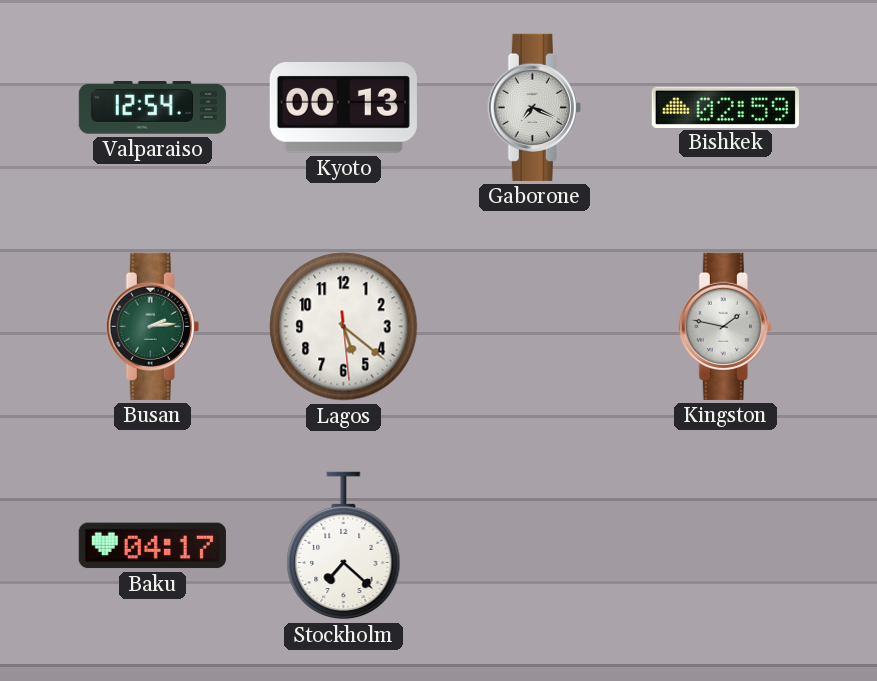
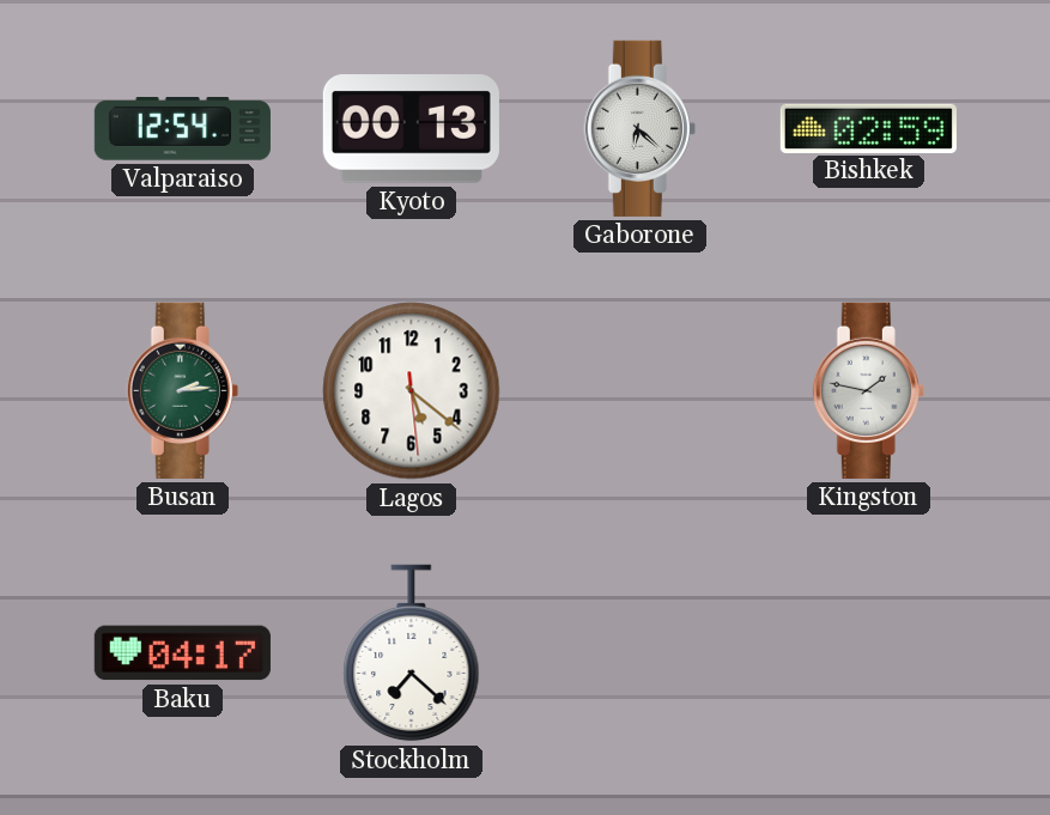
Gaborone: 7:19 -> 6:22
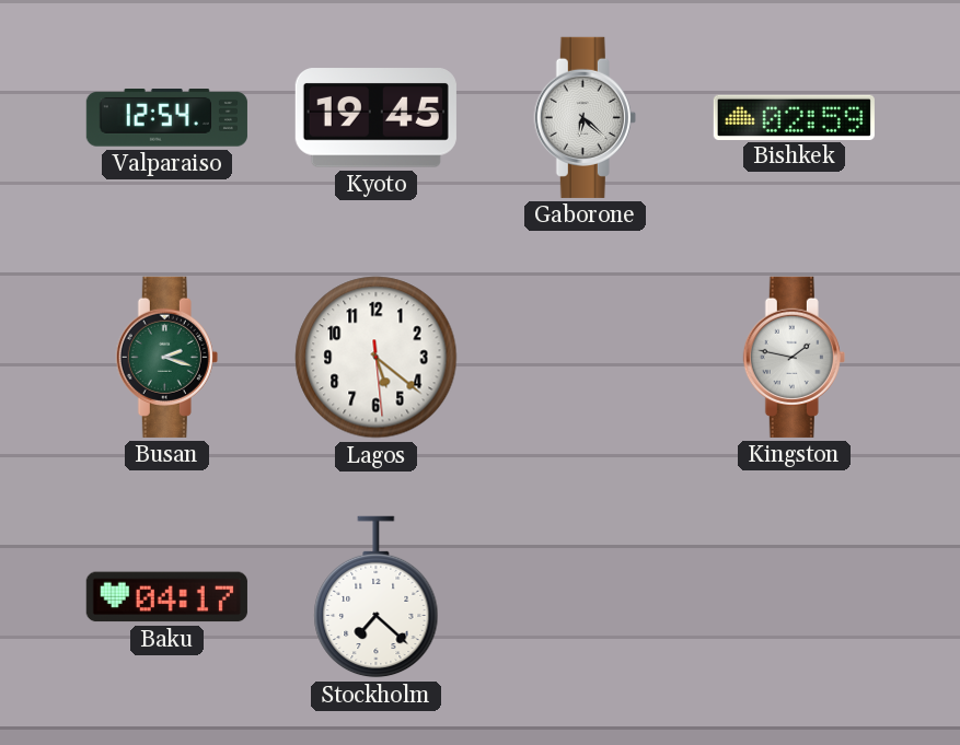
Kyoto: 00:13 -> 19:45
Busan: 2:14 -> 2:18
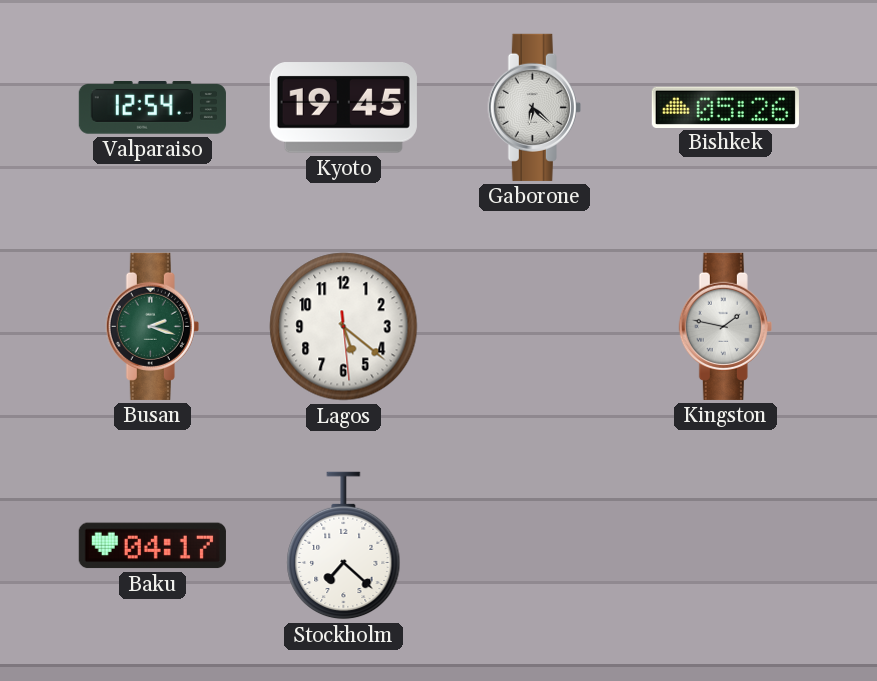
Bishkek: 02:59 -> 05:26
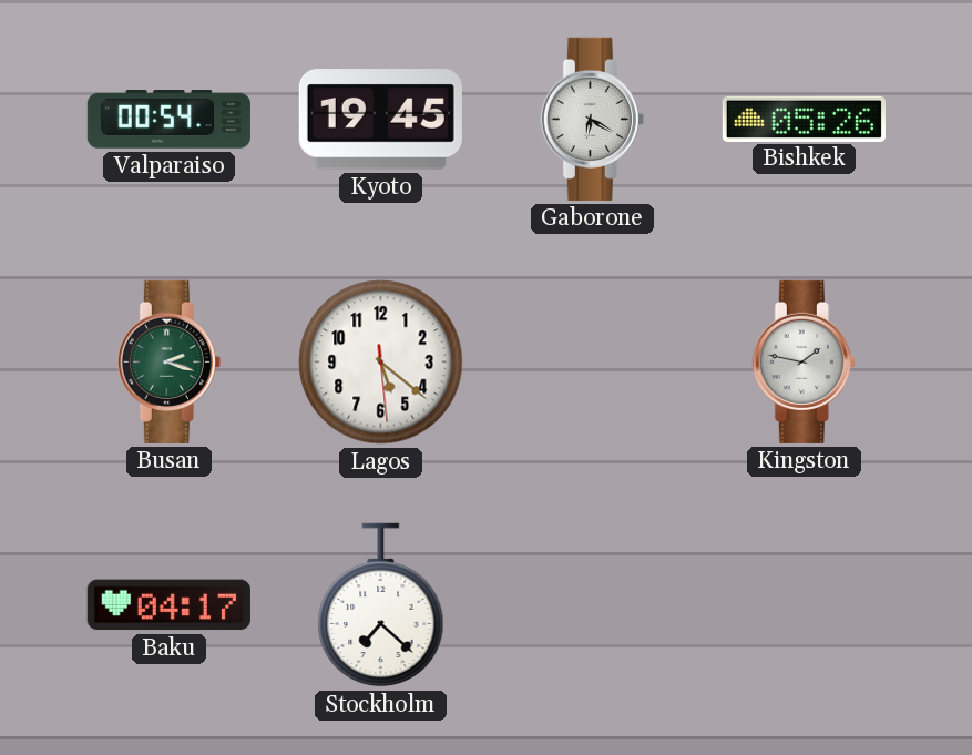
Valparaiso: 12:54 -> 00:54
Gaborone: 6:22 -> 6:20
